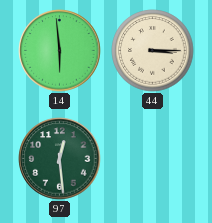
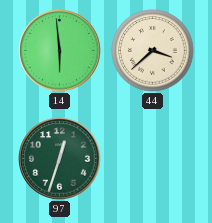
44: 3:15 -> 3:38
97: 12:29 -> 12:33
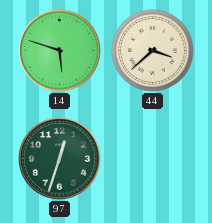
14: 5:59 -> 5:48
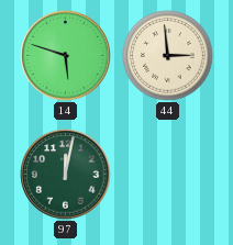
44: 3:38 -> 2:59
97: 12:33 -> 12:02
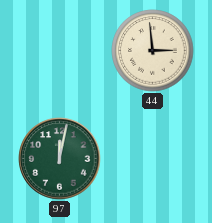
14: 5:48 -> none
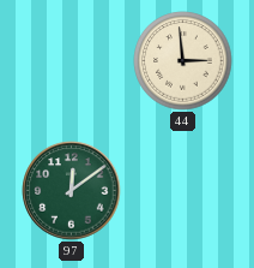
97: 12:02 -> 12:09
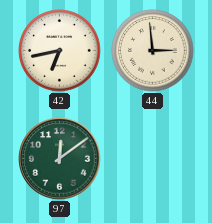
42: none -> 6:43
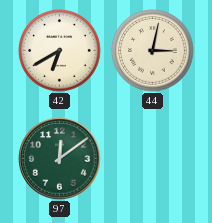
42: 6:43 -> 6:40
44: 2:59 -> 3:02
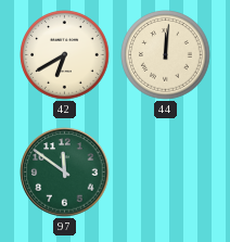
44: 3:02 -> 12:01
97: 12:09 -> 11:51
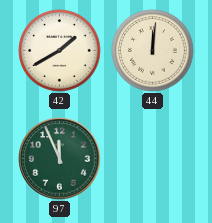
42: 6:40 -> 1:40
97: 11:51 -> 11:56
